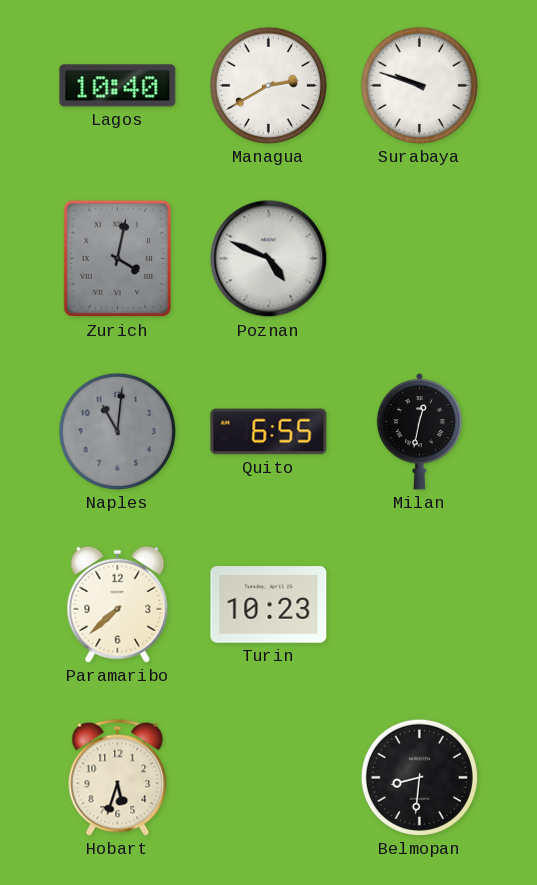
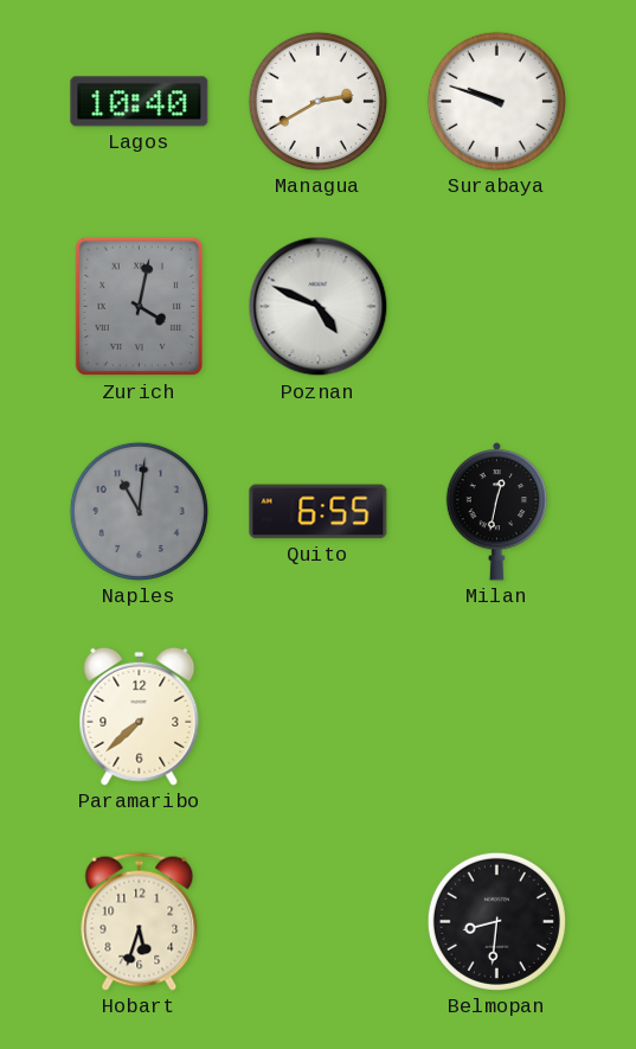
Turin: 10:23 -> none
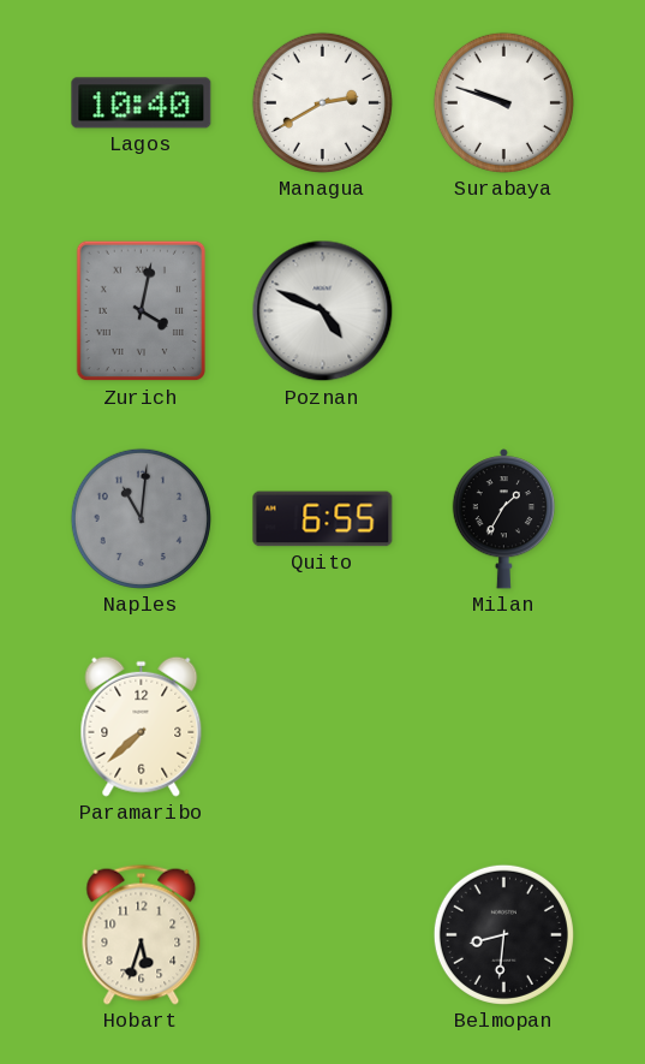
Milan: 12:32 -> 1:35
